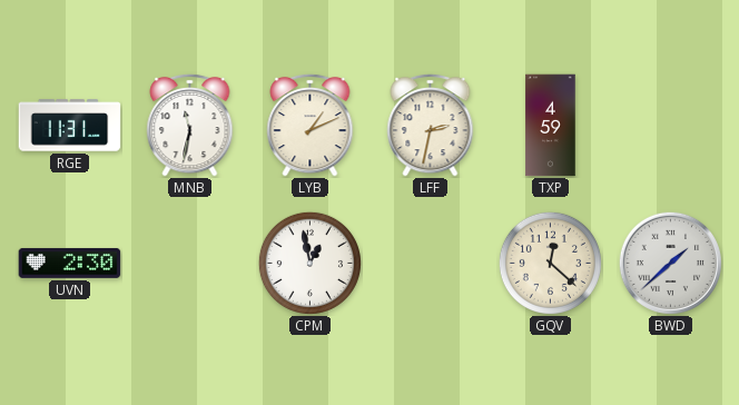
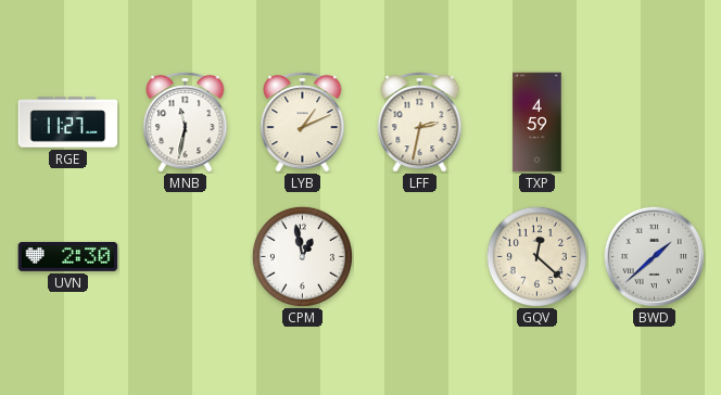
RGE: 11:31 -> 11:27
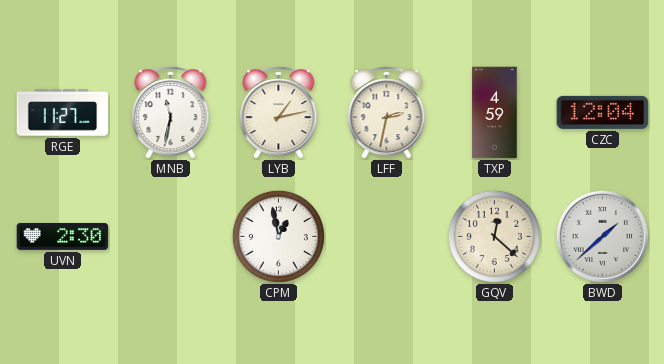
LYB: 1:11 -> 1:13
CZC: none -> 12:04
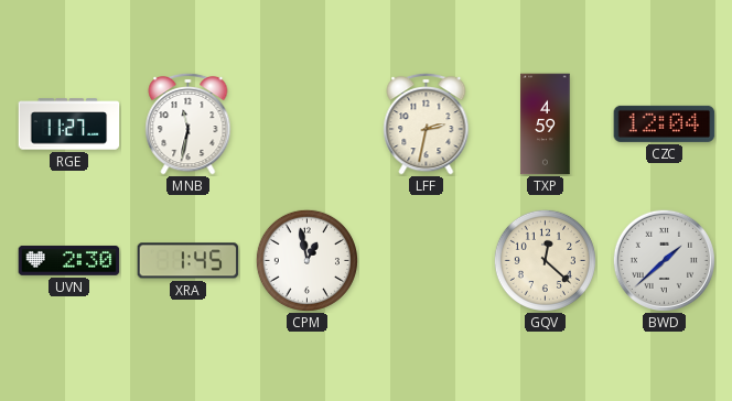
LYB: 1:13 -> none
XRA: none -> 1:45
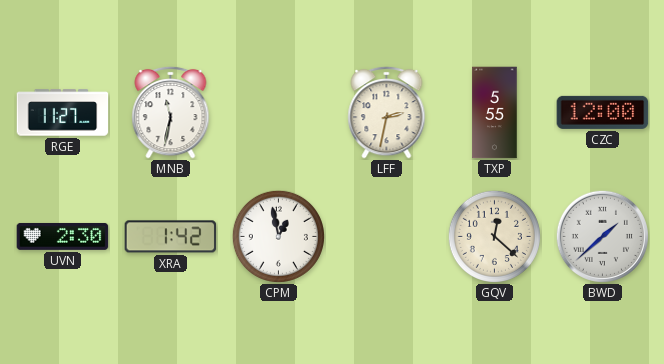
TXP: 4:59 -> 5:55
CZC: 12:04 -> 12:00
XRA: 1:45 -> 1:42
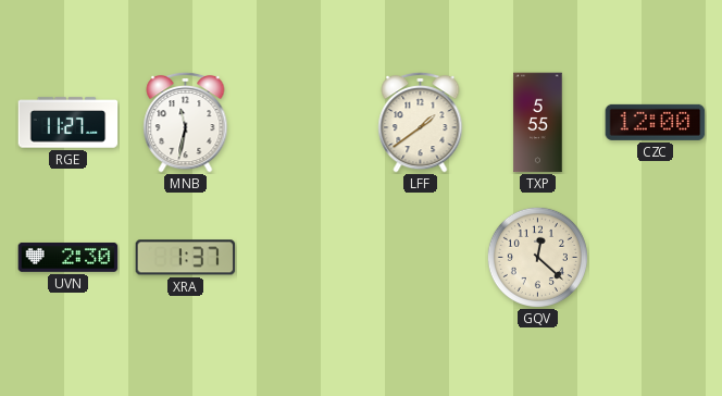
LFF: 2:32 -> 1:39
XRA: 1:42 -> 1:37
CPM: 12:58 -> none
BWD: 1:38 -> none
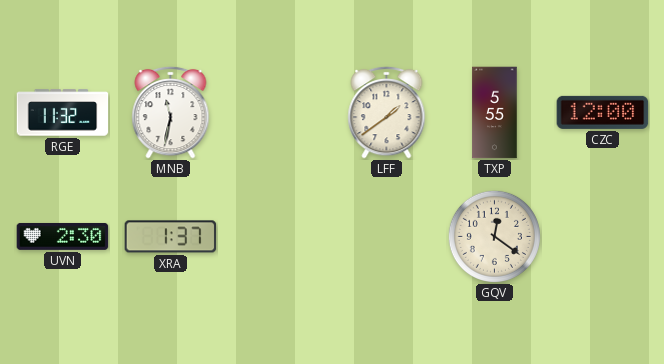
RGE: 11:27 -> 11:32
GQV: 12:22 -> 12:21
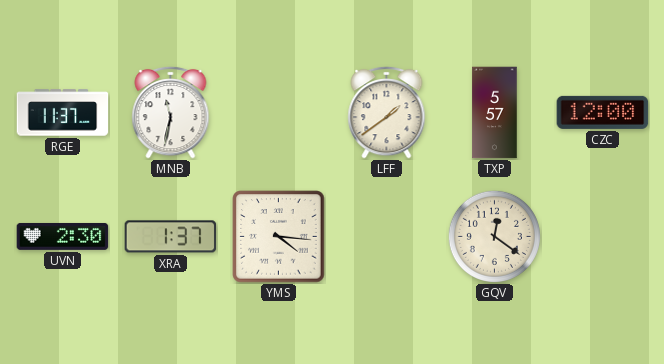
RGE: 11:32 -> 11:37
TXP: 5:55 -> 5:57
YMS: none -> 4:16
